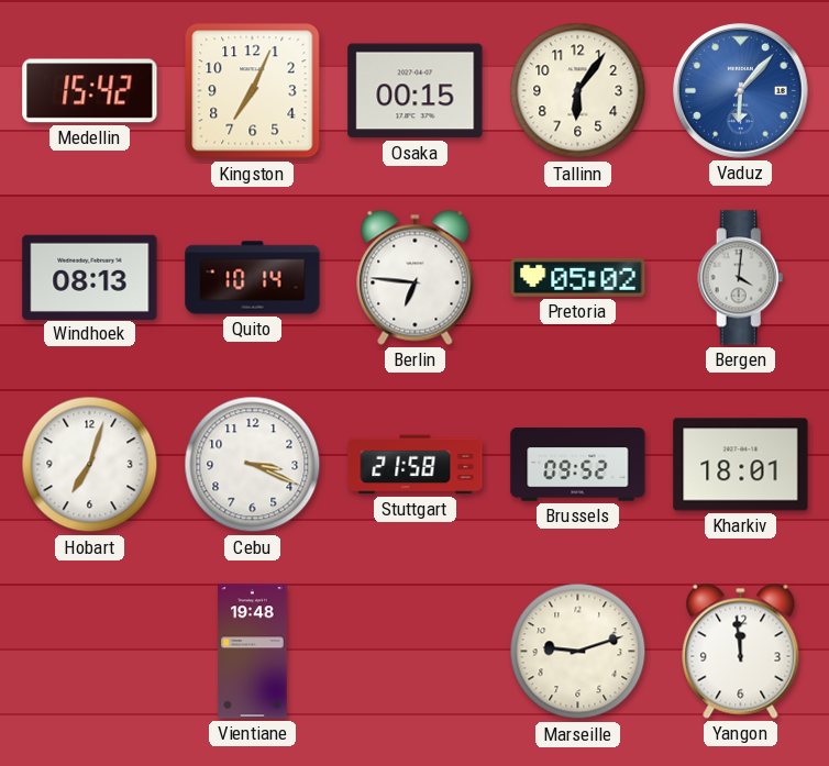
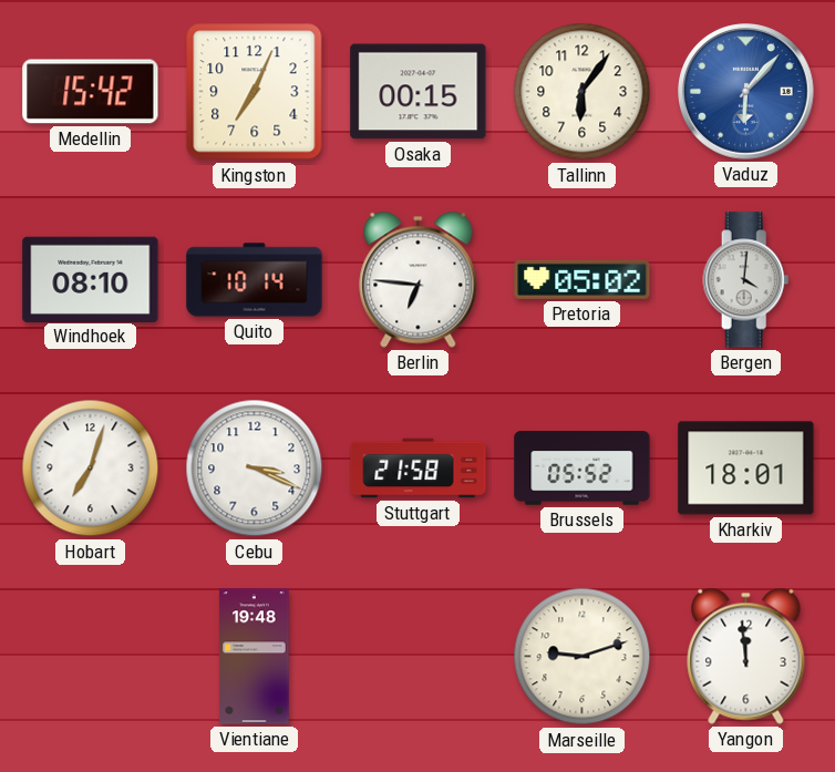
Windhoek: 08:13 -> 08:10
Brussels: 09:52 -> 05:52
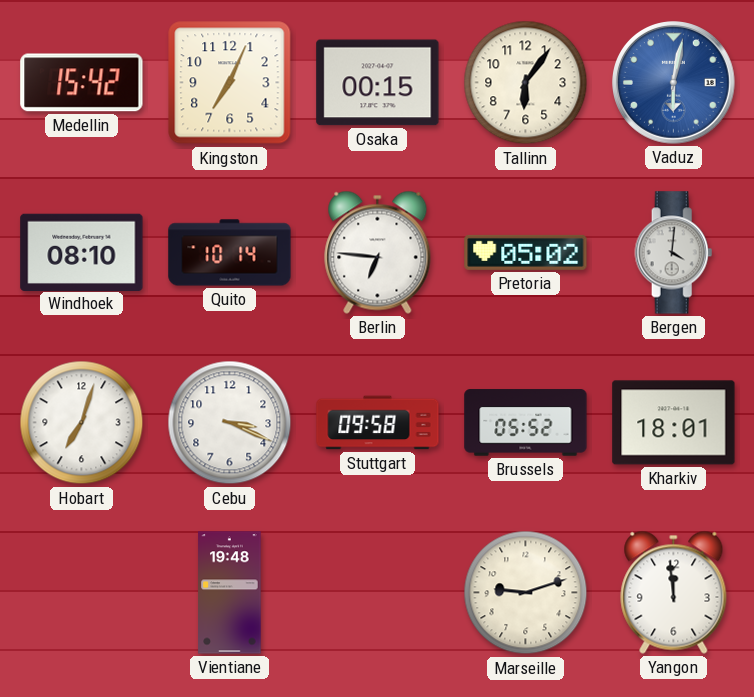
Vaduz: 6:07 -> 6:02
Stuttgart: 21:58 -> 09:58
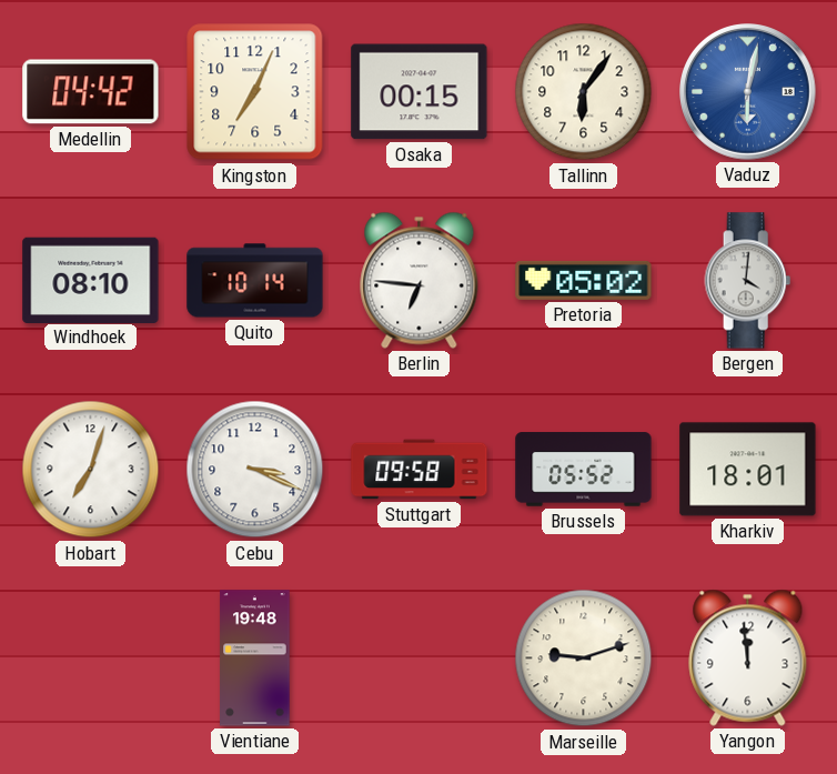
Medellin: 15:42 -> 04:42
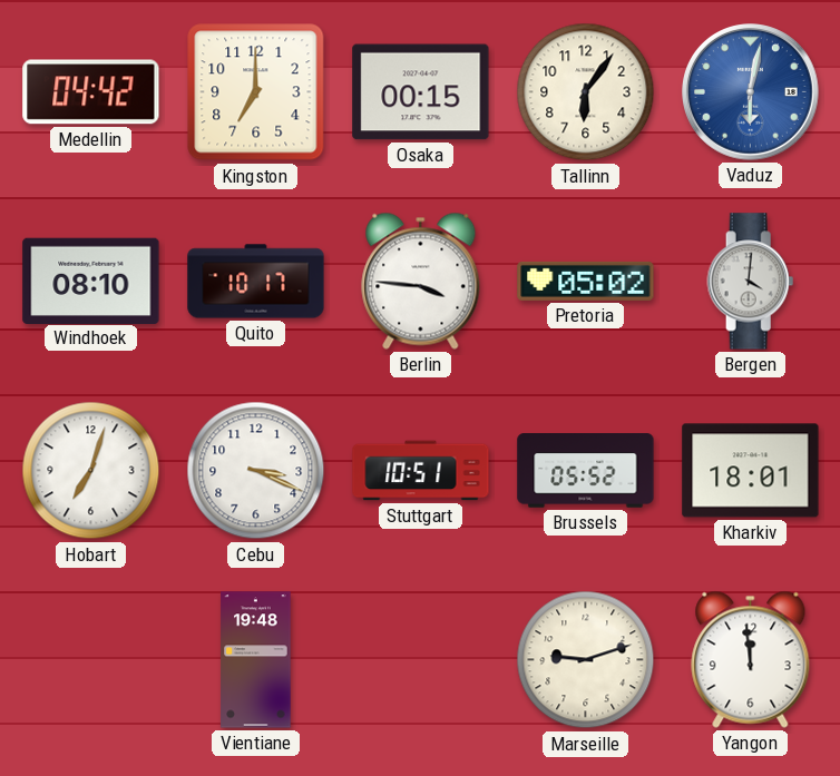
Kingston: 7:04 -> 7:00
Quito: 10:14 -> 10:17
Berlin: 6:46 -> 3:46
Stuttgart: 09:58 -> 10:51
